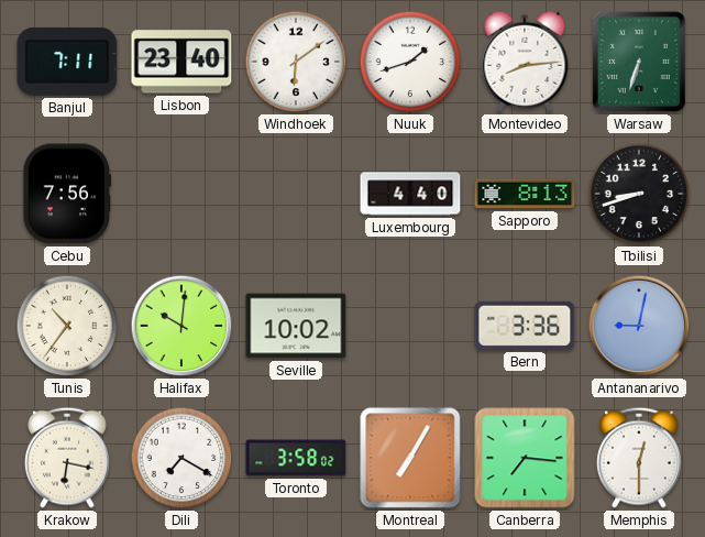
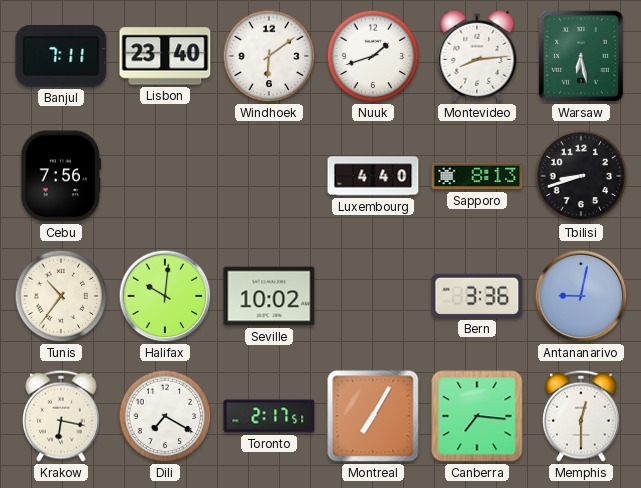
Warsaw: 6:33 -> 6:28
Toronto: 3:58 -> 2:17
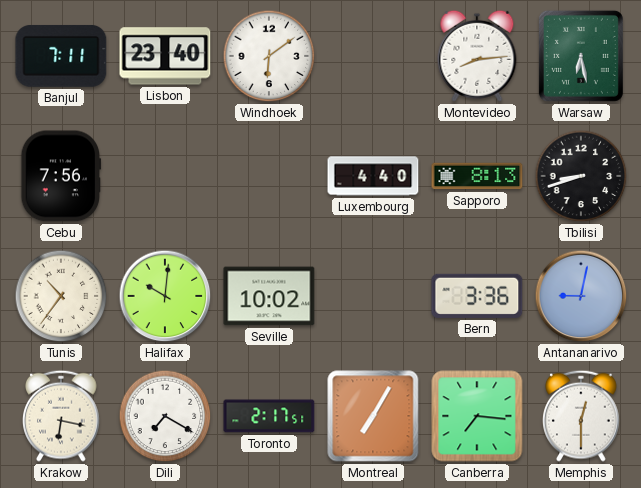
Nuuk: 1:42 -> none
